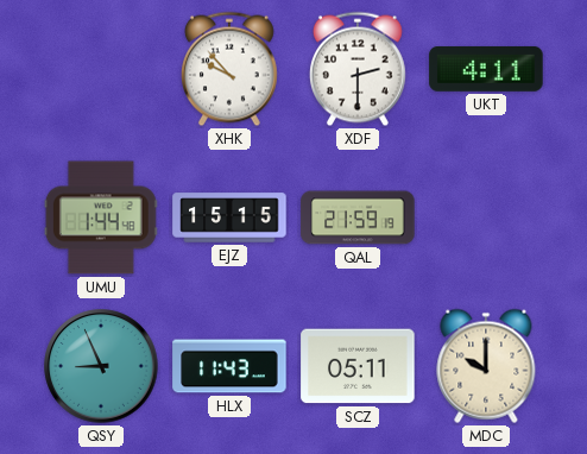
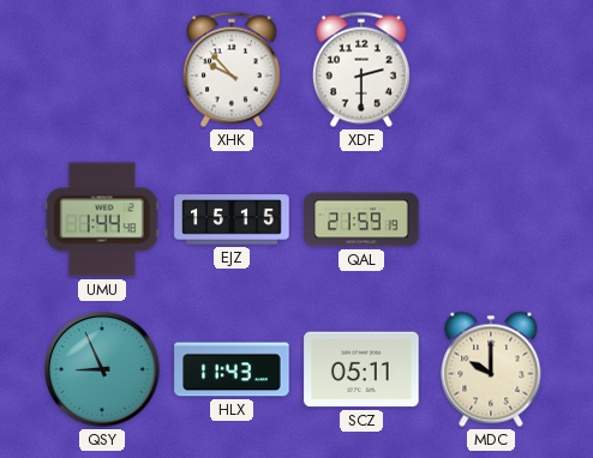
UKT: 4:11 -> none
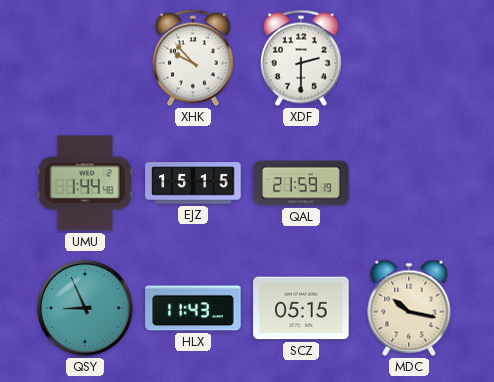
SCZ: 05:11 -> 05:15
MDC: 10:00 -> 10:17
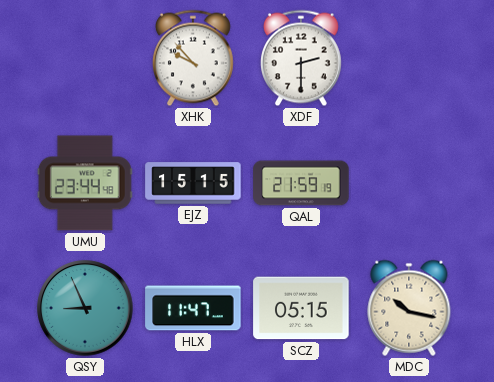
UMU: 1:44 -> 23:44
HLX: 11:43 -> 11:47
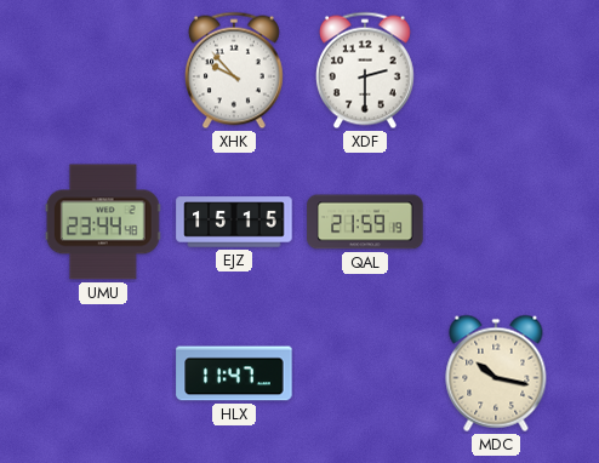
QSY: 8:56 -> none
SCZ: 05:15 -> none
